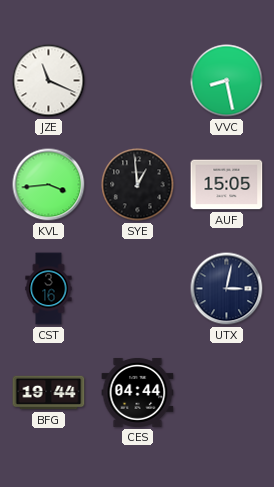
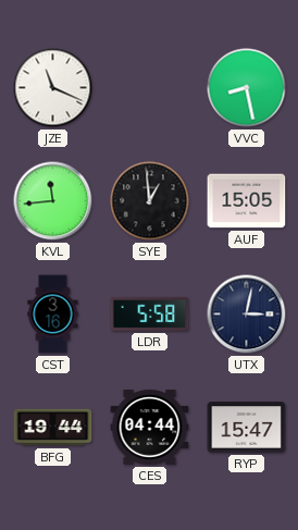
KVL: 3:44 -> 11:44
LDR: none -> 5:58
RYP: none -> 15:47
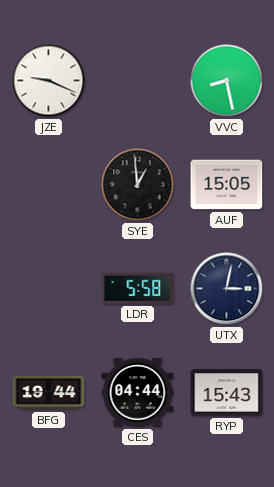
JZE: 11:19 -> 9:19
KVL: 11:44 -> none
CST: 3:16 -> none
RYP: 15:47 -> 15:43
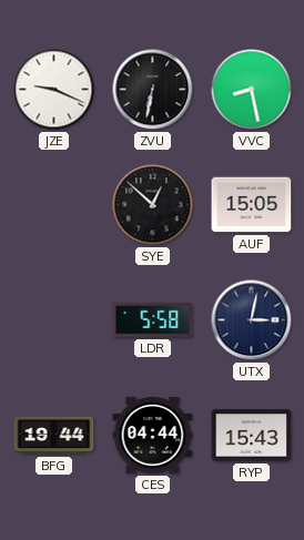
ZVU: none -> 6:32
SYE: 12:59 -> 12:52
